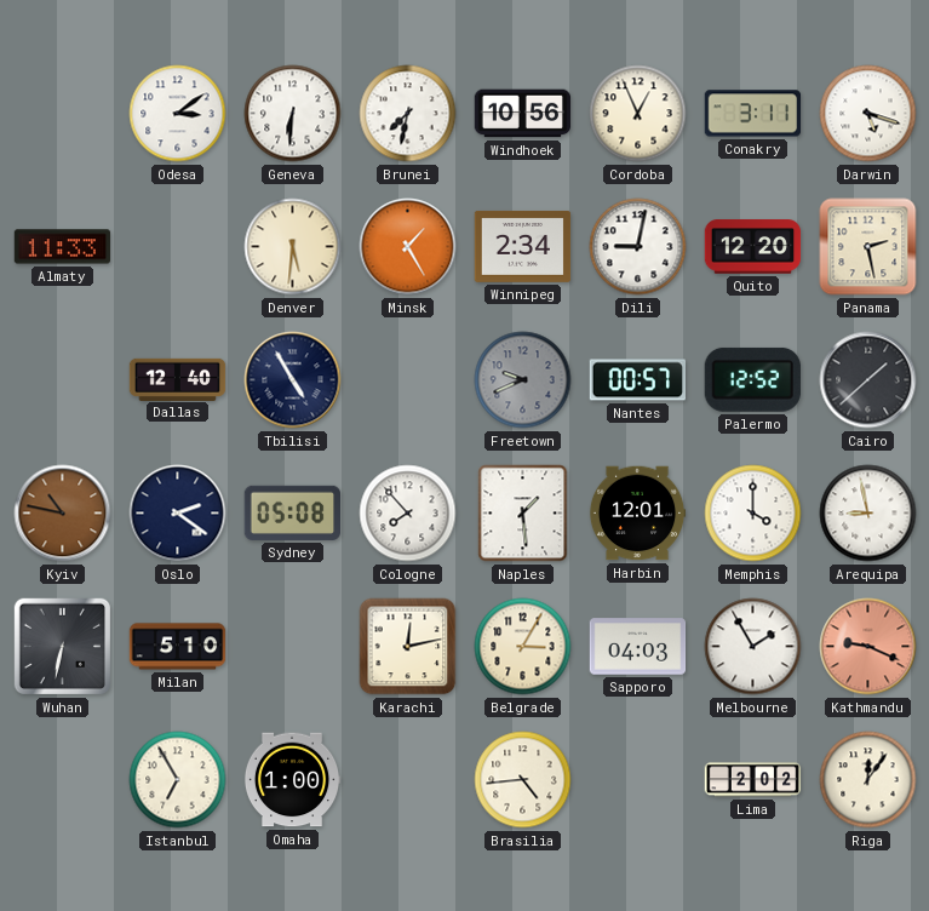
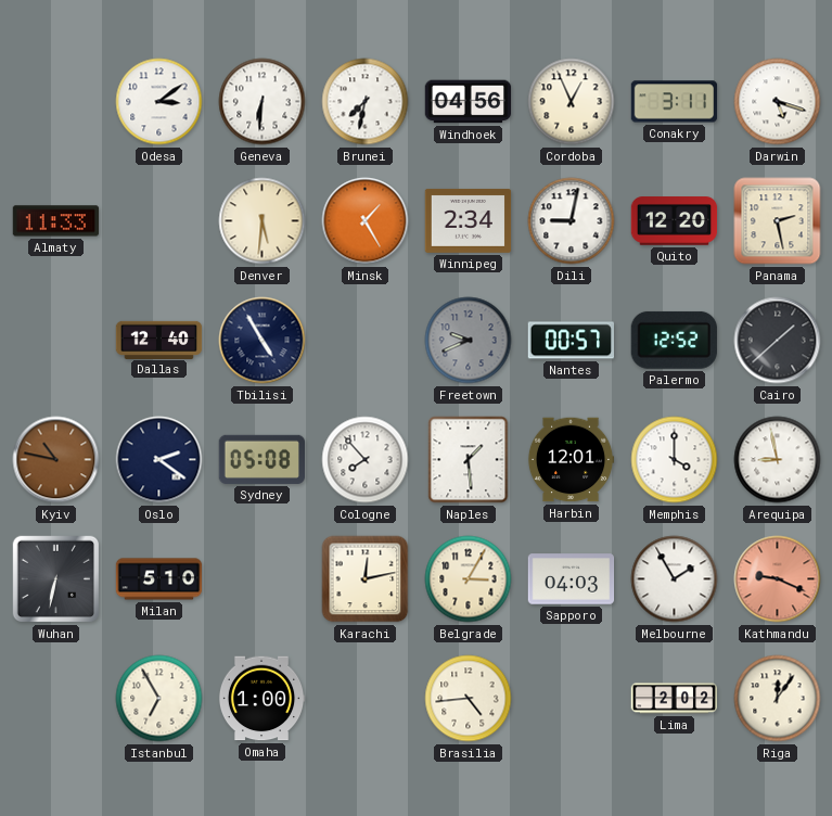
Windhoek: 10:56 -> 04:56
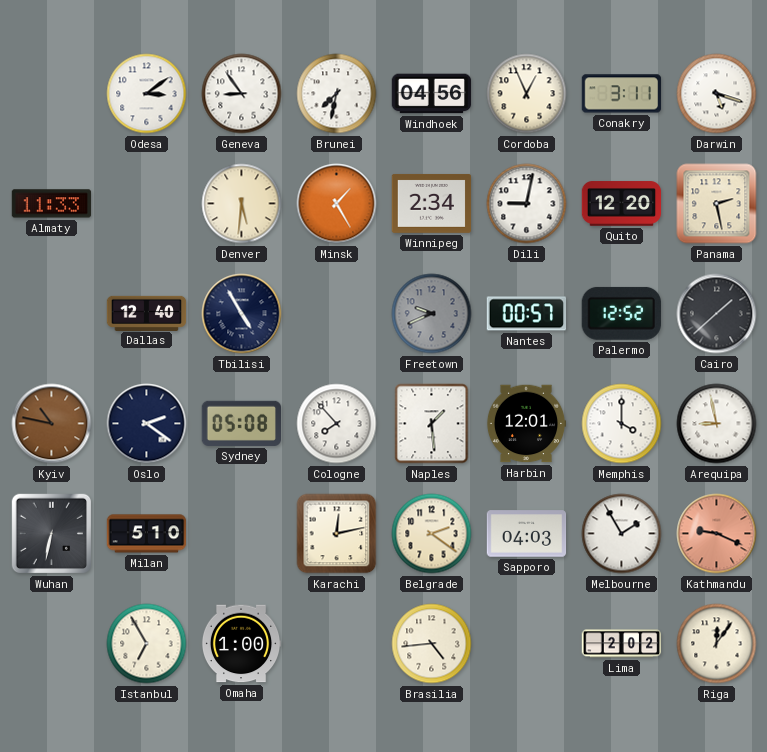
Geneva: 6:31 -> 8:54
Belgrade: 3:05 -> 2:21
